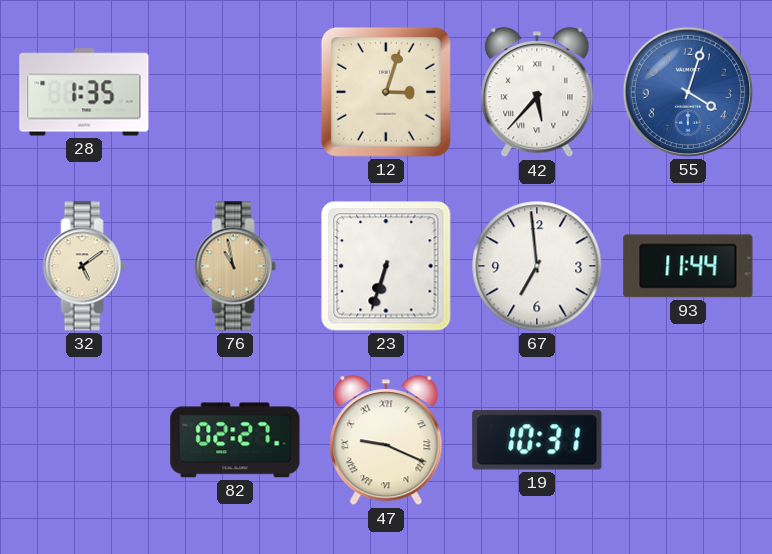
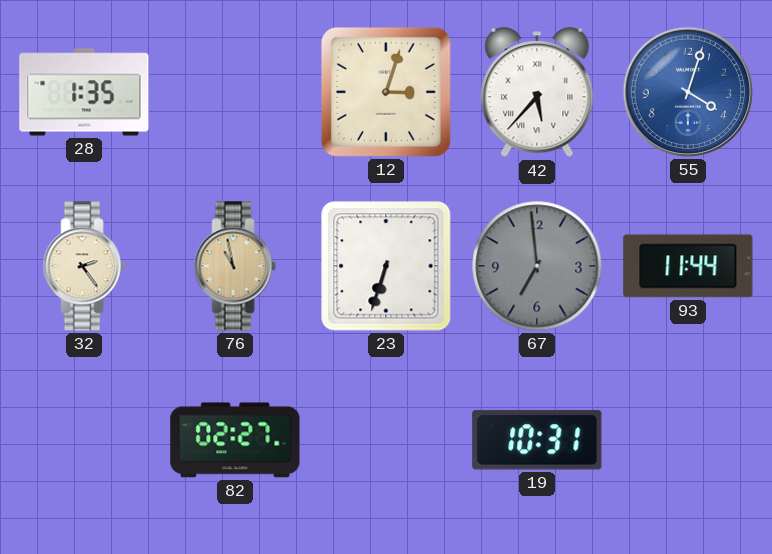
32: 5:09 -> 2:24
67 dial: white -> grey
47: 9:19 -> none
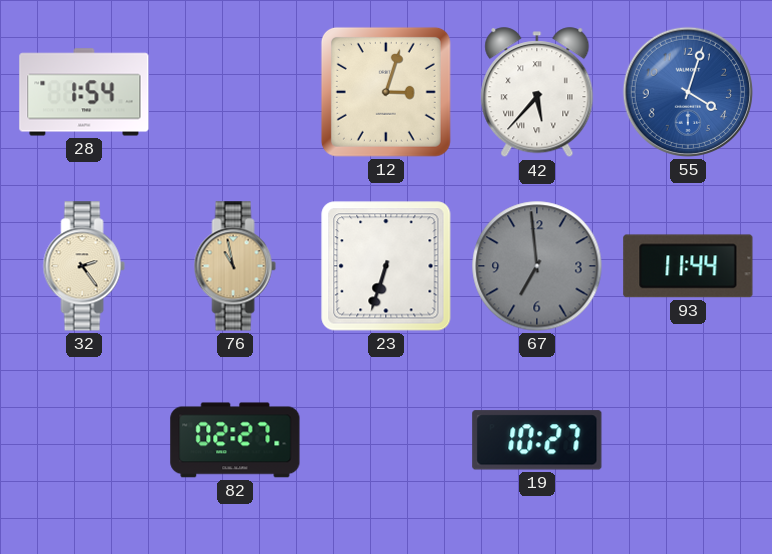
28: 1:35 -> 1:54
19: 10:31 -> 10:27
